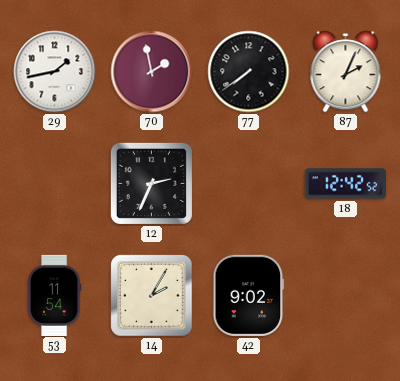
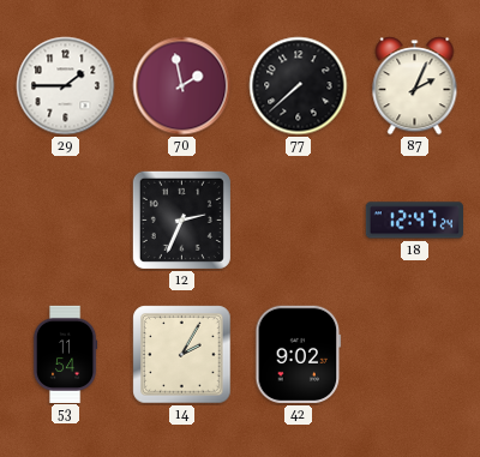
29: 1:43 -> 1:45
77: 7:39 -> 7:38
18: 12:42 -> 12:47
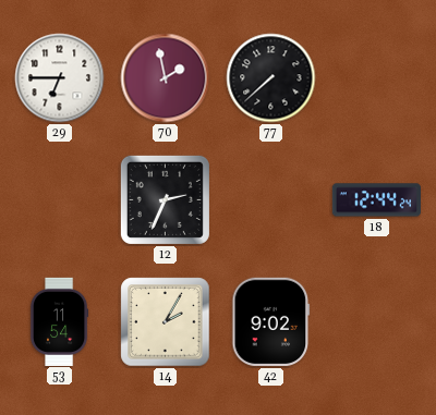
29: 1:45 -> 6:45
87: 2:04 -> none
18: 12:47 -> 12:44
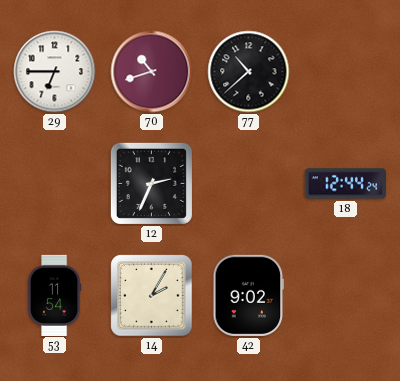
70: 1:58 -> 10:42
77: 7:38 -> 10:38
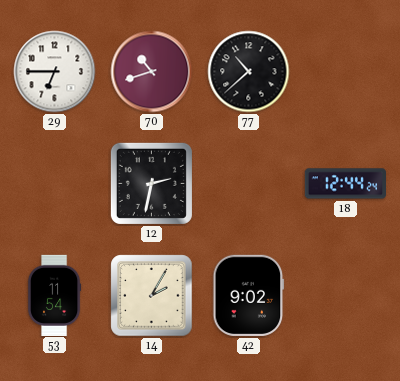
12: 2:34 -> 2:32
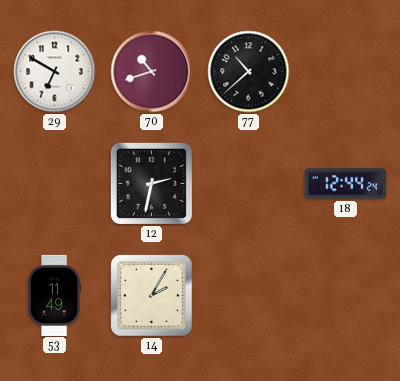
29: 6:45 -> 6:50
53: 11:54 -> 11:49
42: 9:02 -> none
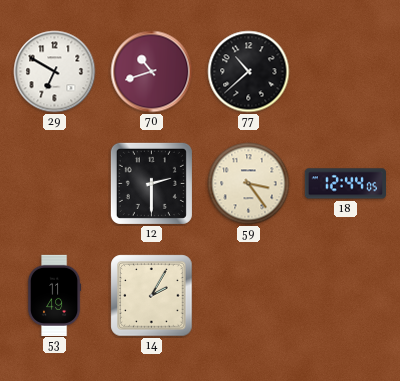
12: 2:32 -> 2:30
59: none -> 3:24
18: 12:44:24 -> 12:44:05
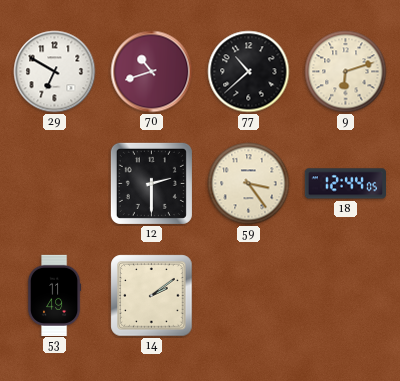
9: none -> 6:12
14: 2:05 -> 2:09
